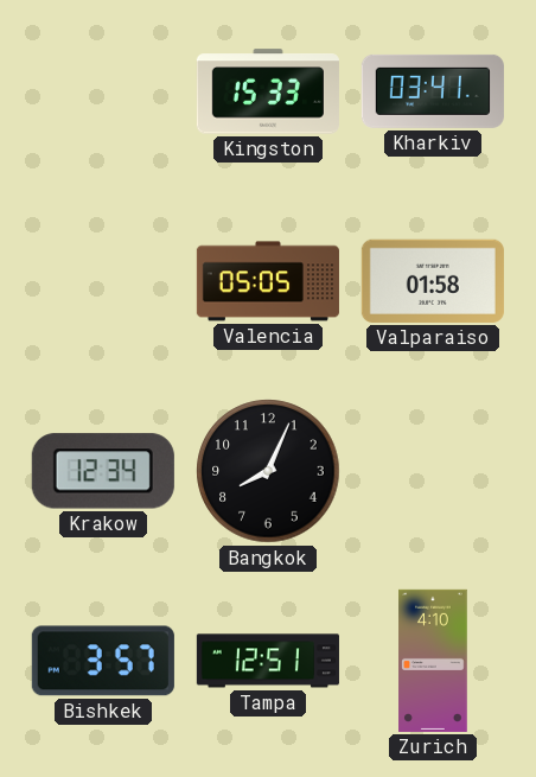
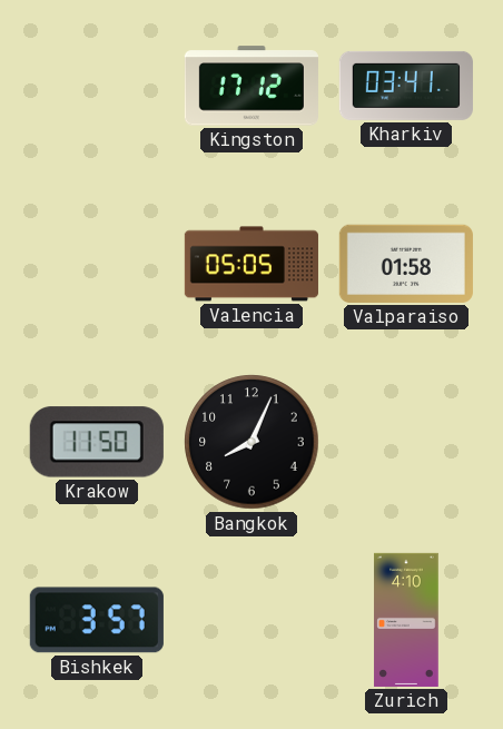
Kingston: 15:33 -> 17:12
Krakow: 12:34 -> 11:50
Tampa: 12:51 -> none
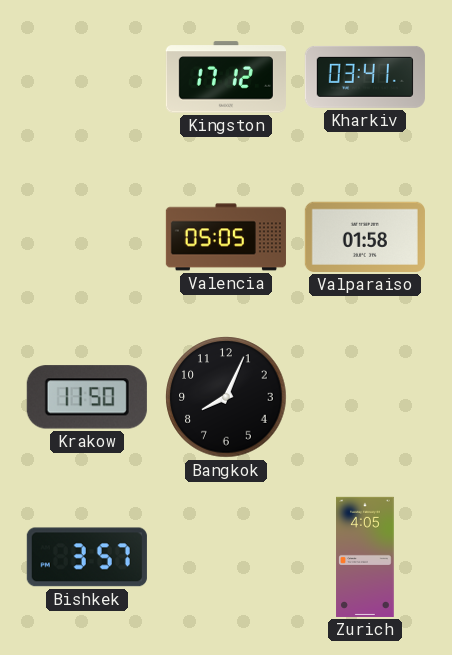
Zurich: 4:10 -> 4:05
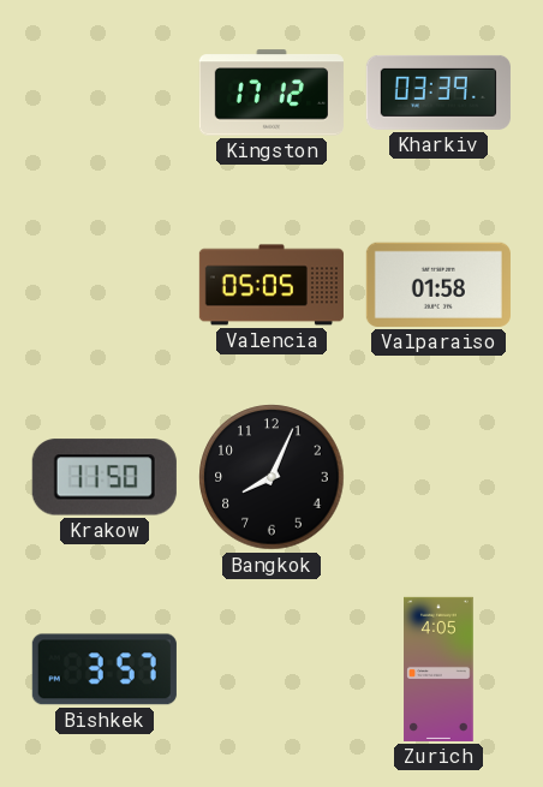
Kharkiv: 03:41 -> 03:39
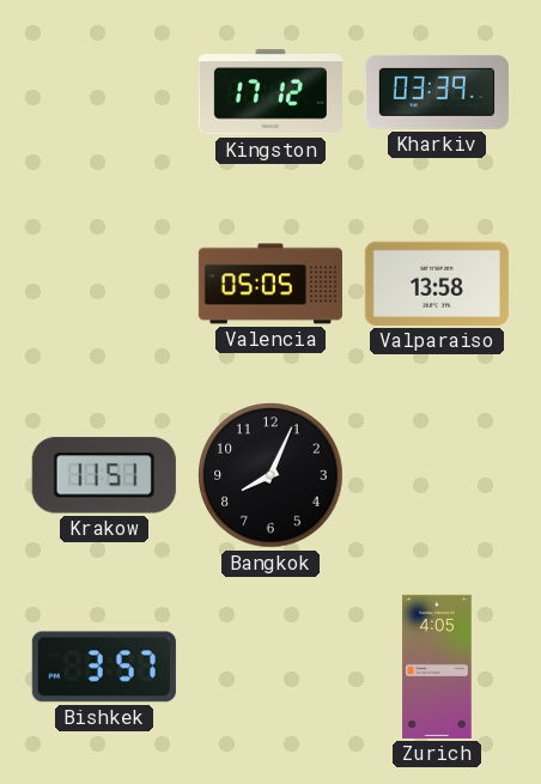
Valparaiso: 01:58 -> 13:58
Krakow: 11:50 -> 11:51
